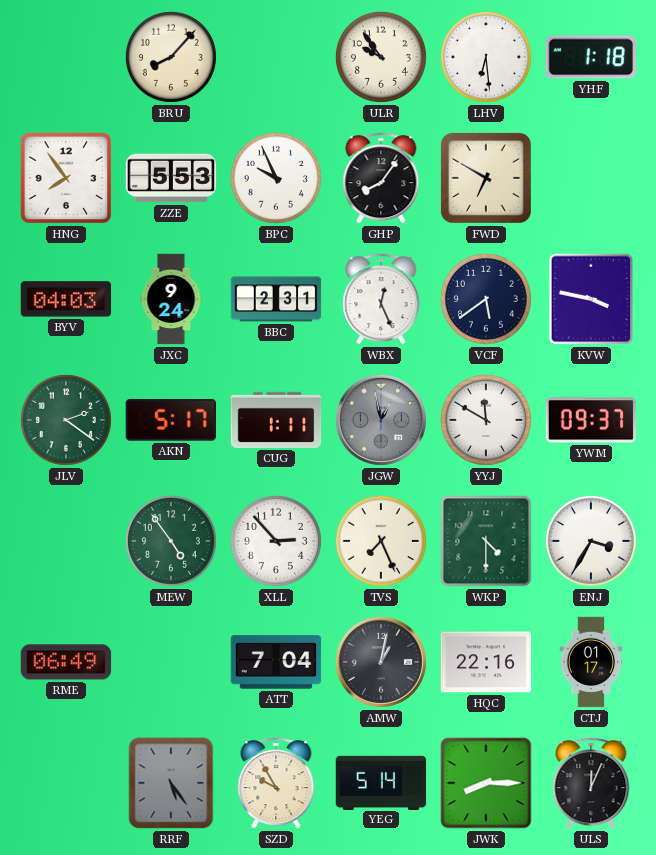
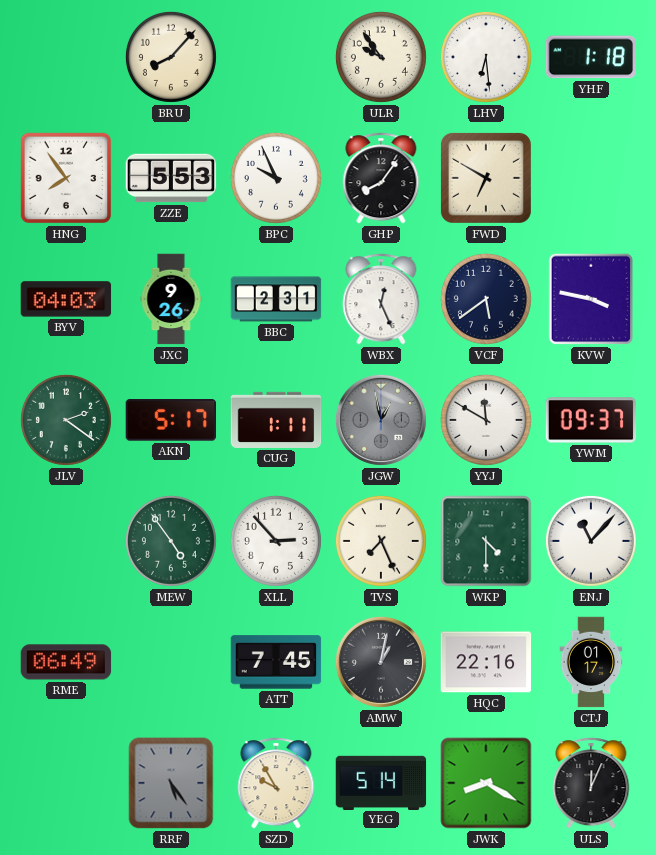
JXC: 9:24 -> 9:26
ENJ: 3:35 -> 11:07
ATT: 7:04 -> 7:45
JWK: 8:15 -> 8:20
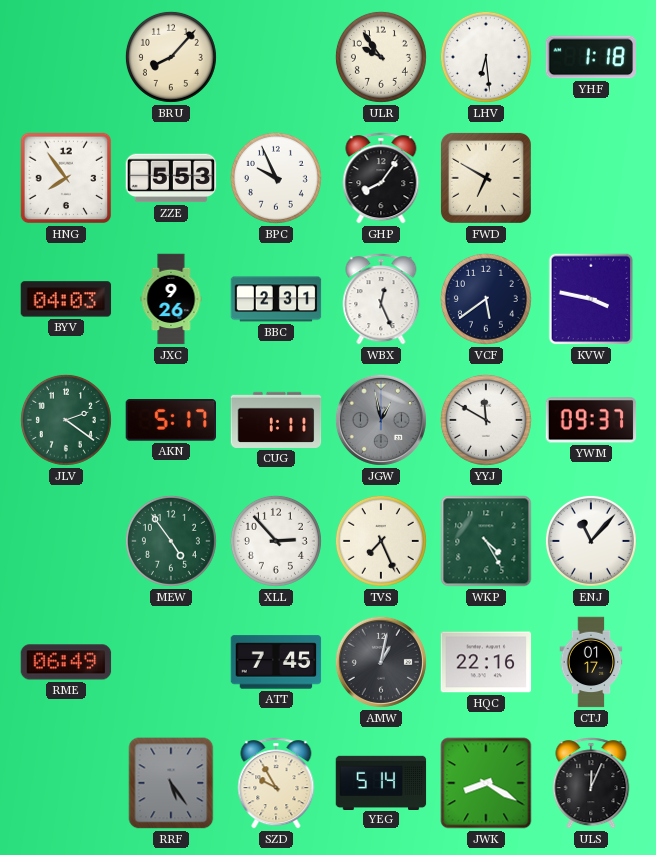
WKP: 4:30 -> 4:25
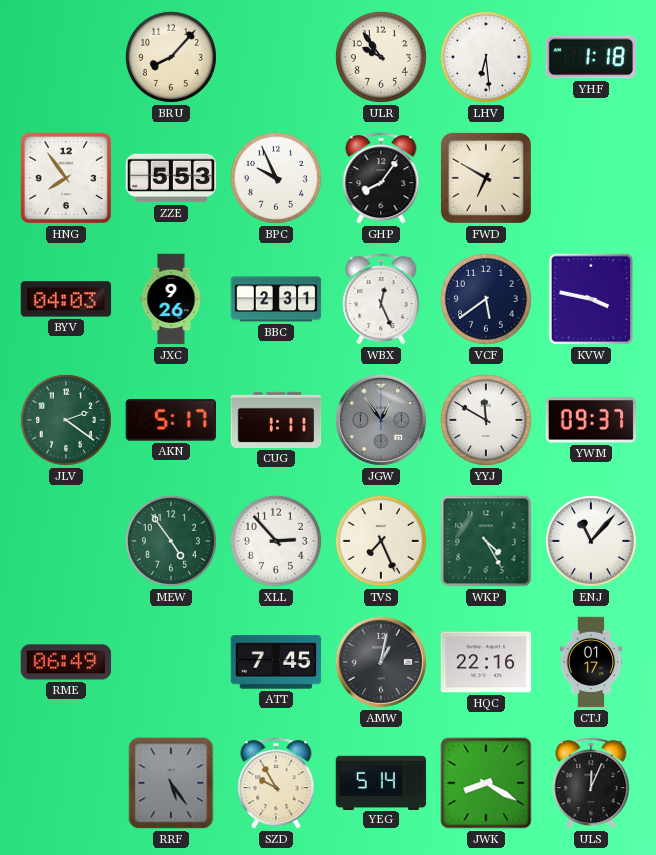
JGW: 12:58 -> 12:54
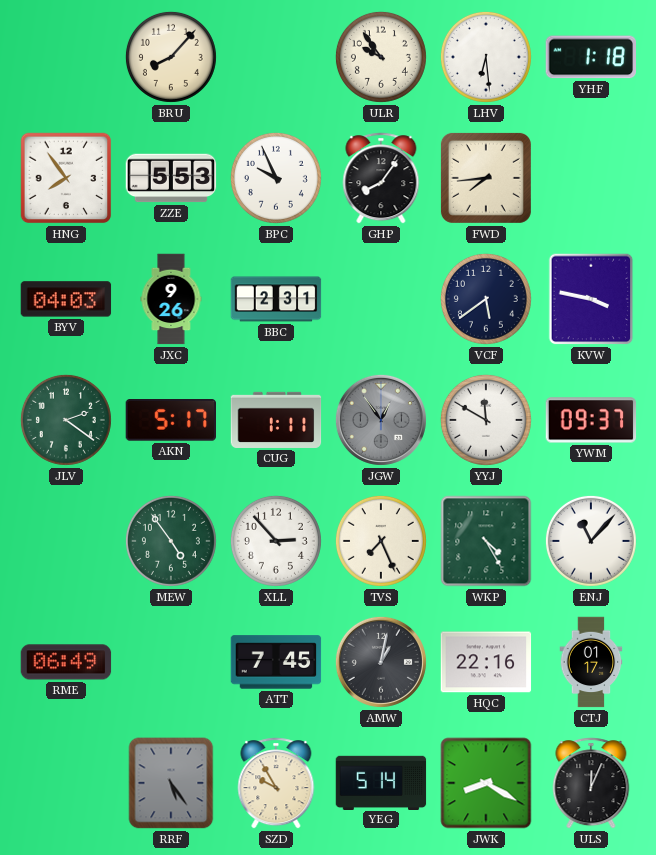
FWD: 6:50 -> 7:44
WBX: 12:26 -> none
